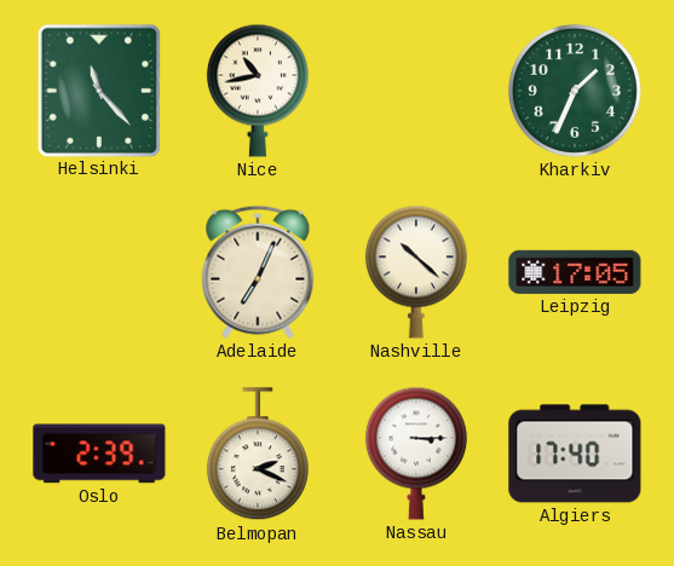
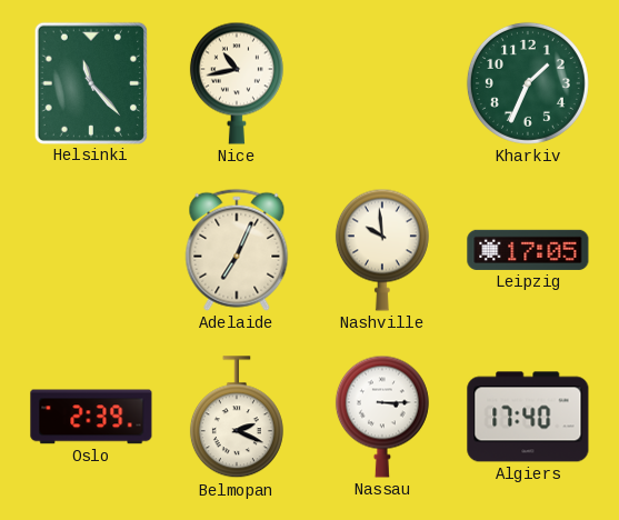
Nashville: 10:22 -> 9:59
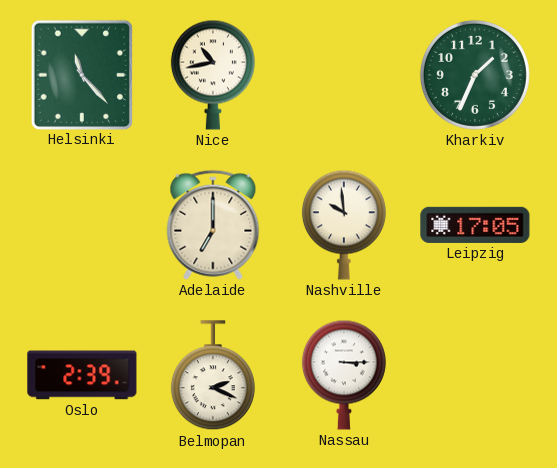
Adelaide: 7:04 -> 7:00
Algiers: 17:40 -> none
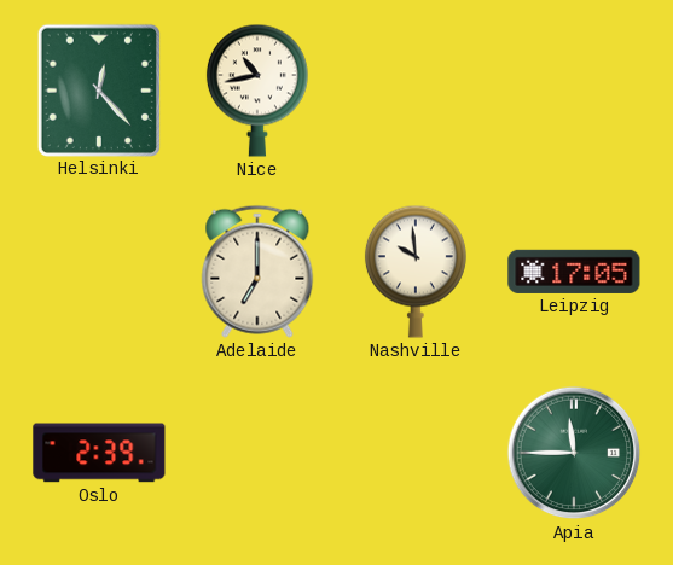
Helsinki: 11:23 -> 12:23
Kharkiv: 1:34 -> none
Belmopan: 2:19 -> none
Nassau: 3:15 -> none
Apia: none -> 11:45
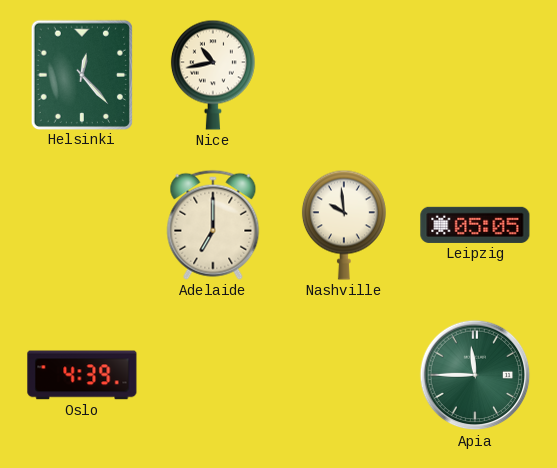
Leipzig: 17:05 -> 05:05
Oslo: 2:39 -> 4:39
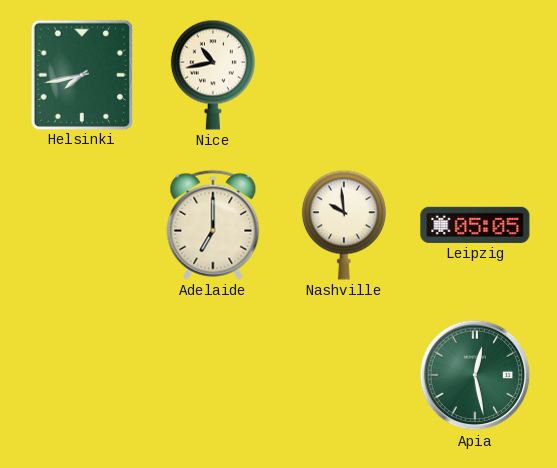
Helsinki: 12:23 -> 7:43
Oslo: 4:39 -> none
Apia: 11:45 -> 12:28
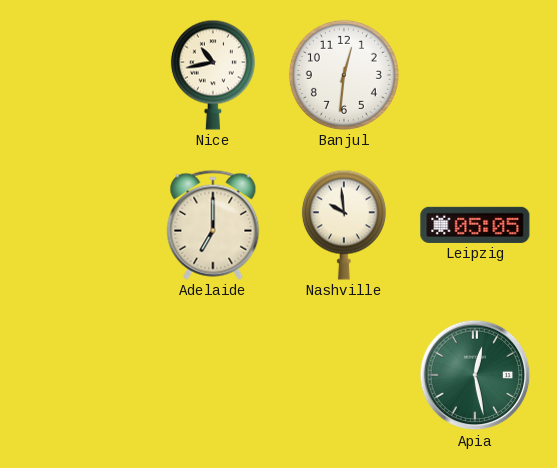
Helsinki: 7:43 -> none
Banjul: none -> 12:31
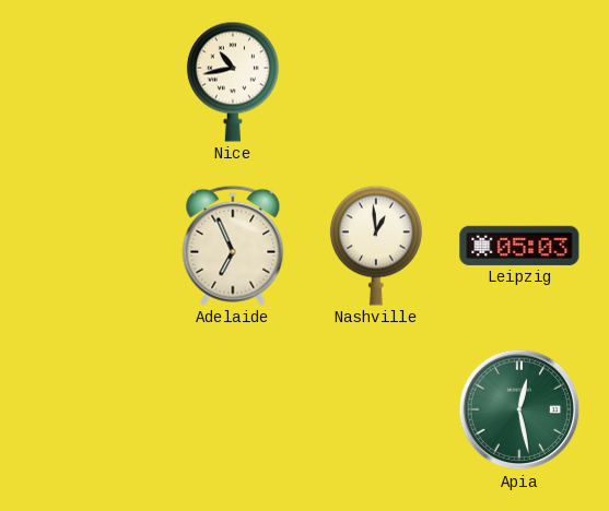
Banjul: 12:31 -> none
Adelaide: 7:00 -> 6:56
Nashville: 9:59 -> 12:59
Leipzig: 05:05 -> 05:03
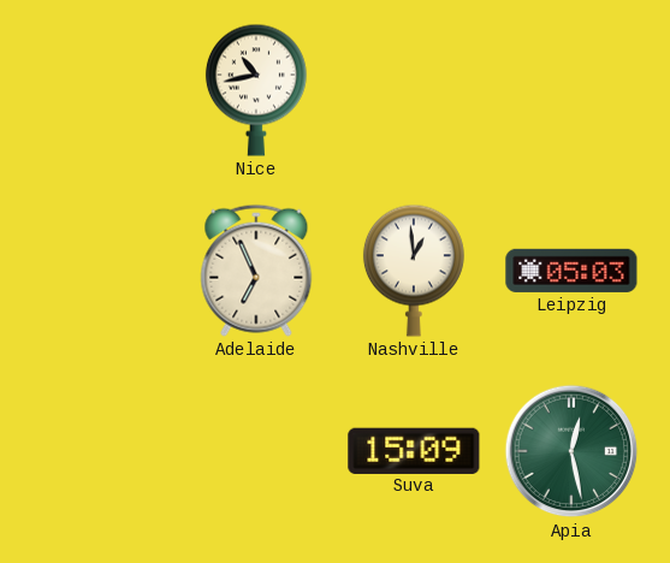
Suva: none -> 15:09
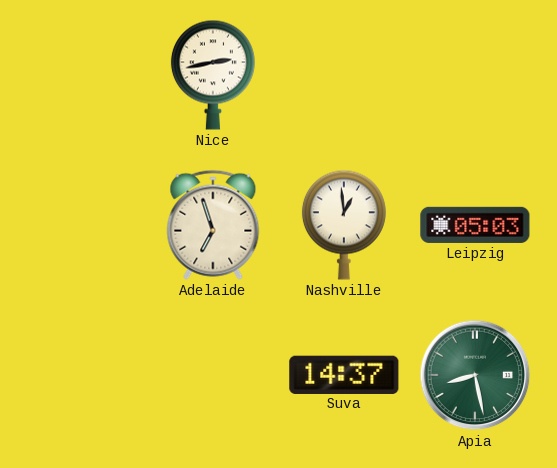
Nice: 10:43 -> 2:43
Adelaide: 6:56 -> 6:57
Suva: 15:09 -> 14:37
Apia: 12:28 -> 8:28
